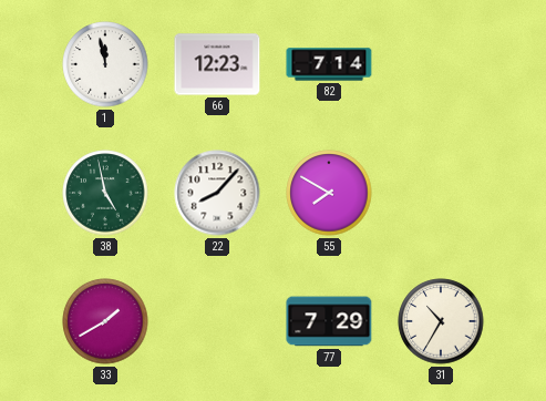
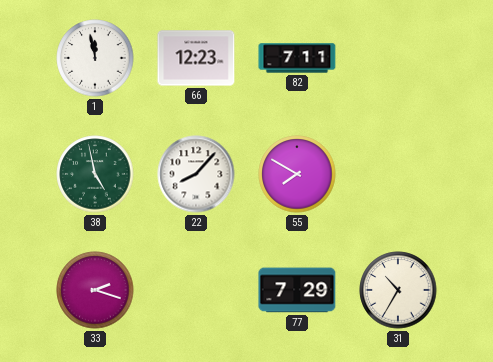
82: 7:14 -> 7:11
33: 1:40 -> 2:18
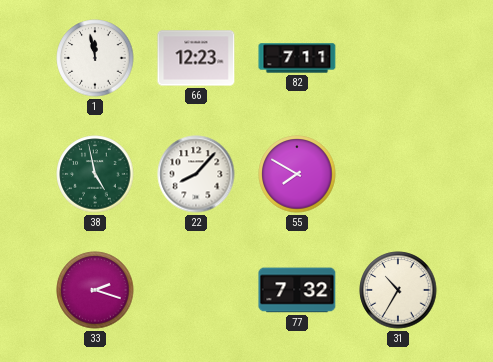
77: 7:29 -> 7:32
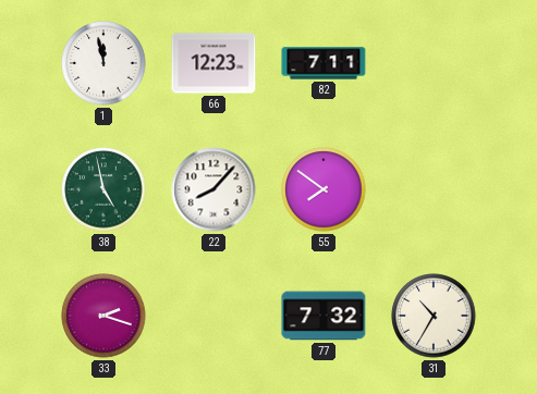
55: 7:50 -> 7:51
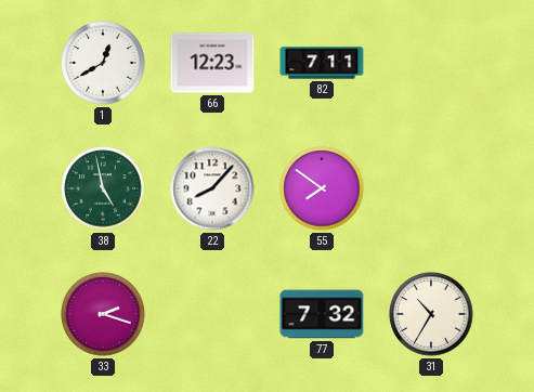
1: 11:58 -> 12:40
